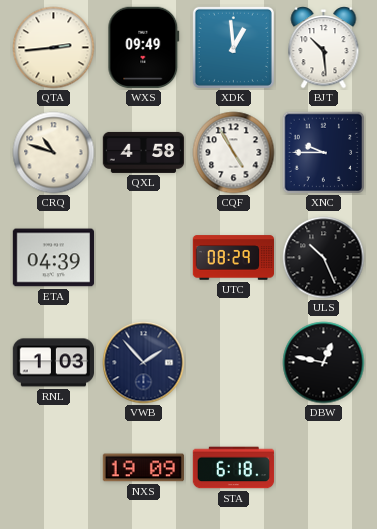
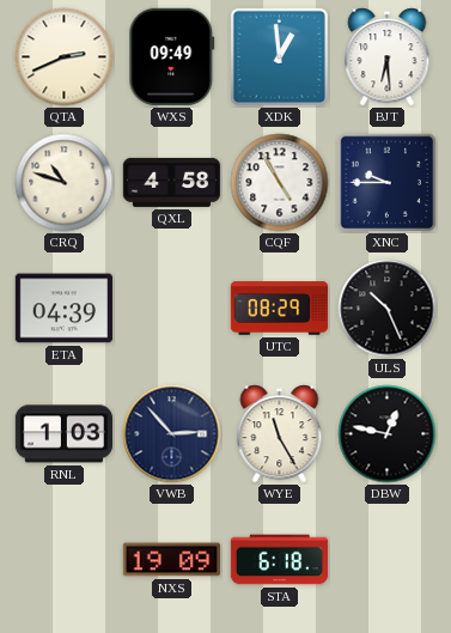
QTA: 2:44 -> 2:41
BJT: 10:29 -> 6:29
VWB: 1:53 -> 2:53
WYE: none -> 11:25
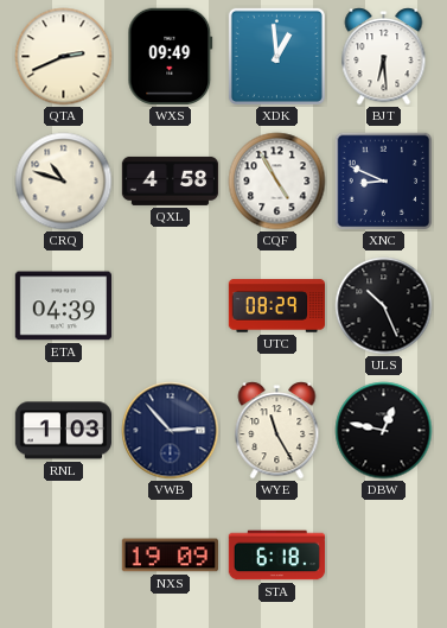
XNC: 9:45 -> 8:49
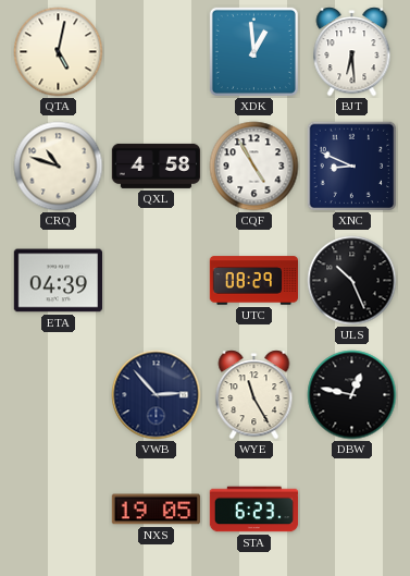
QTA: 2:41 -> 5:02
WXS: 09:49 -> none
RNL: 1:03 -> none
NXS: 19:09 -> 19:05
STA: 6:18 -> 6:23
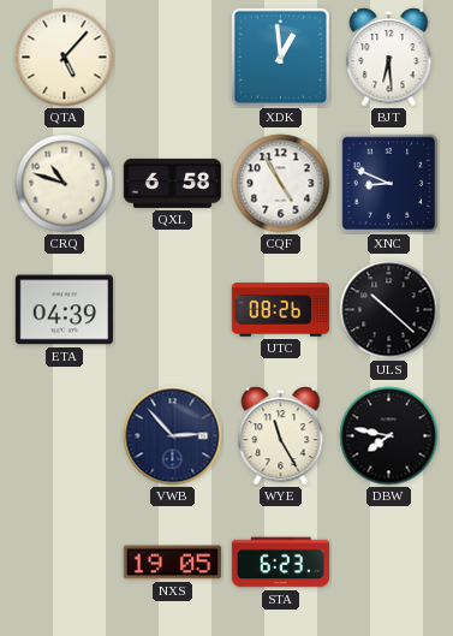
QTA: 5:02 -> 5:07
QXL: 4:58 -> 6:58
UTC: 08:29 -> 08:26
ULS: 10:26 -> 10:22
DBW: 12:47 -> 7:47
